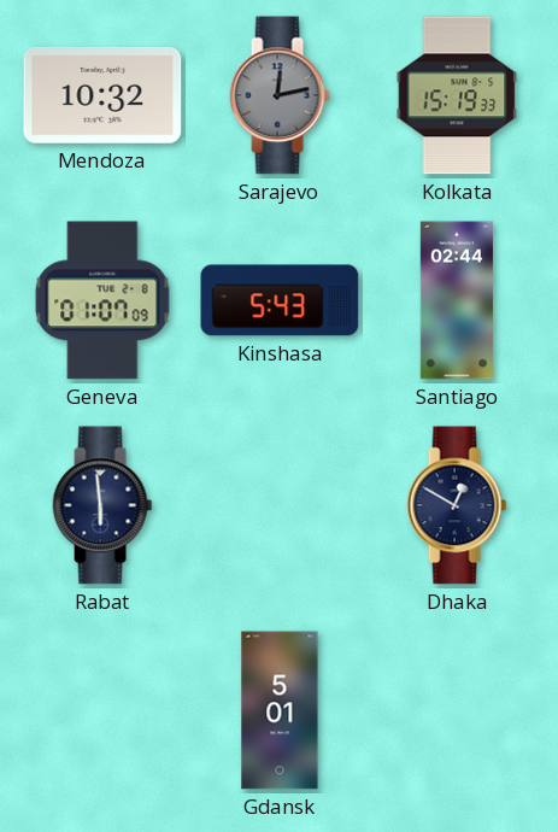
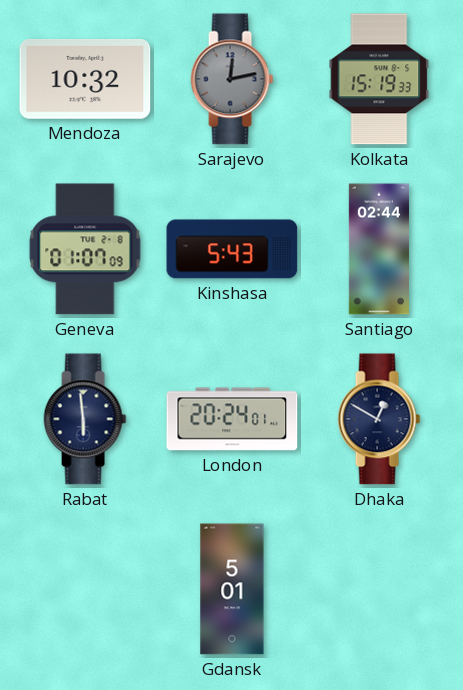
London: none -> 20:24
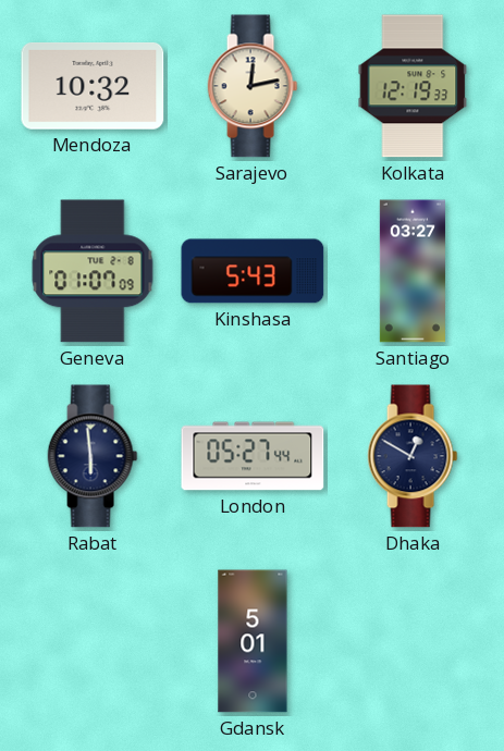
Sarajevo dial: grey -> cream
Kolkata: 15:19 -> 12:19
Santiago: 02:44 -> 03:27
London: 20:24 -> 05:27
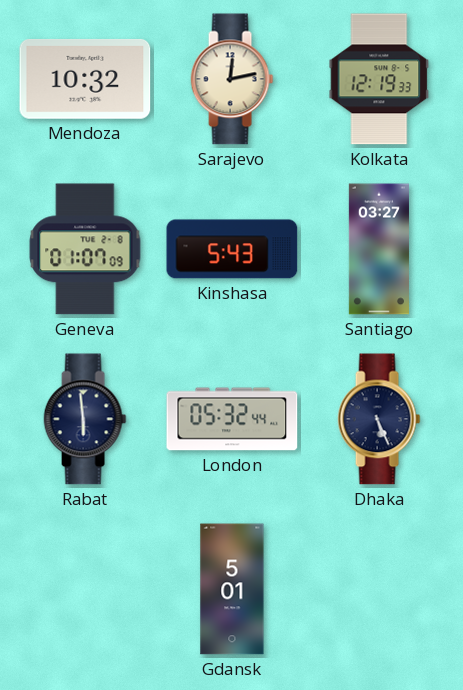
London: 05:27 -> 05:32
Dhaka: 12:50 -> 5:26
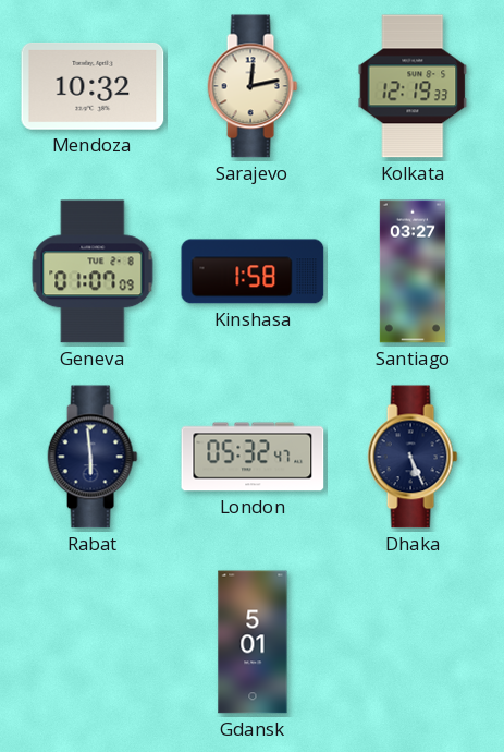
Kinshasa: 5:43 -> 1:58
London: 05:32:44 -> 05:32:47
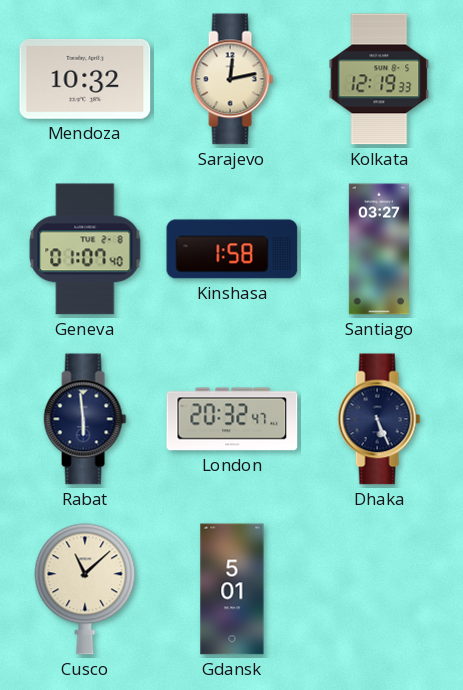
Geneva: 01:07:09 -> 01:07:40
London: 05:32 -> 20:32
Cusco: none -> 11:08
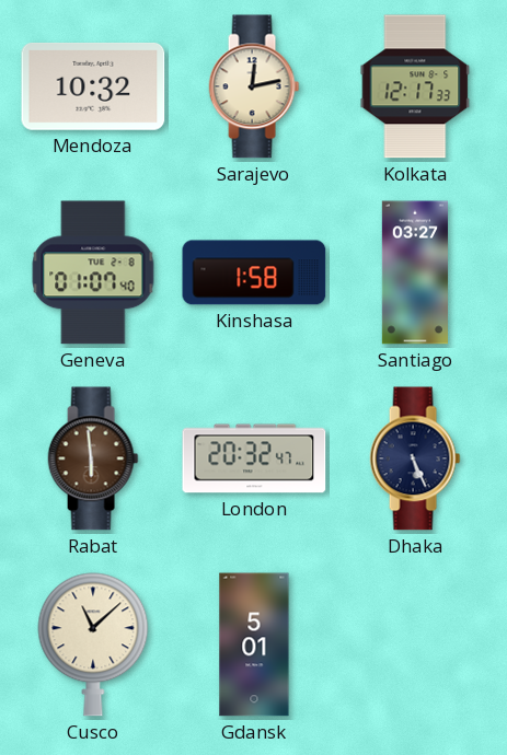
Kolkata: 12:19 -> 12:17
Rabat dial: navy -> brown
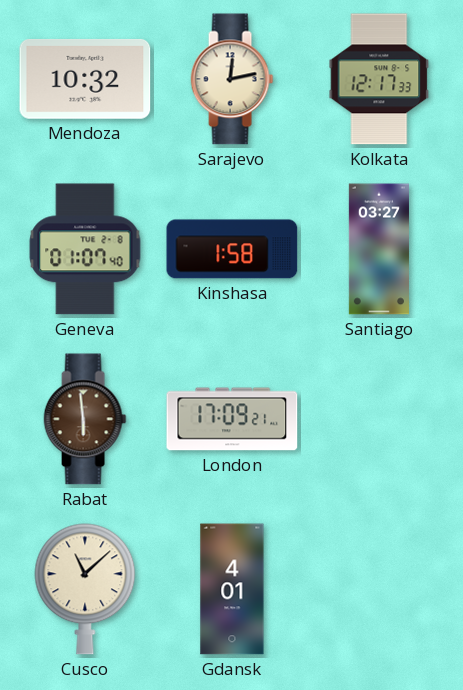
London: 20:32 -> 17:09
Dhaka: 5:26 -> none
Gdansk: 5:01 -> 4:01
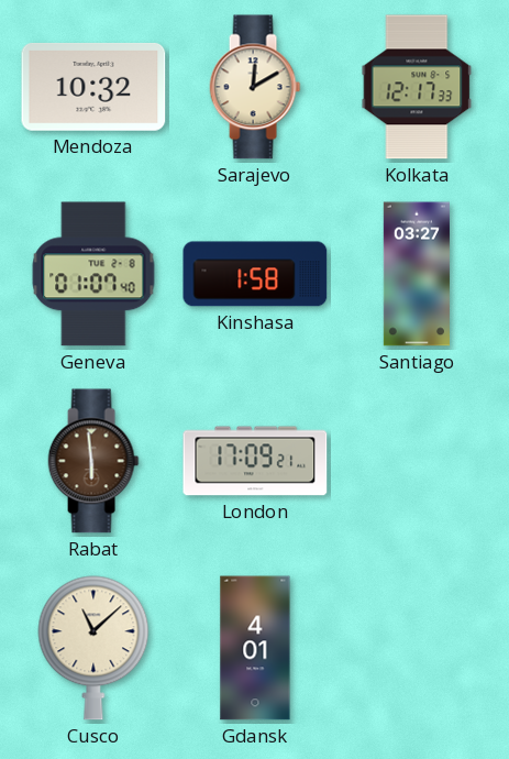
Sarajevo: 12:13 -> 12:10
